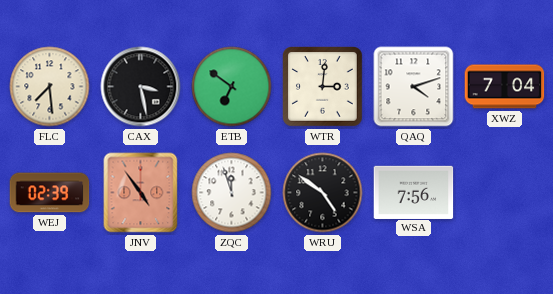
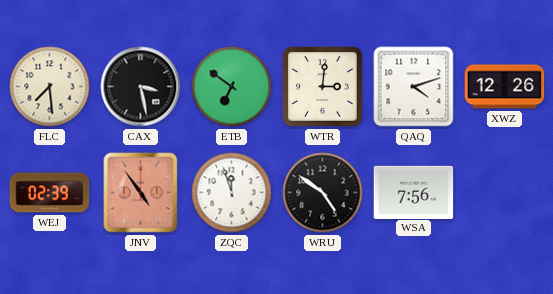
XWZ: 7:04 -> 12:26
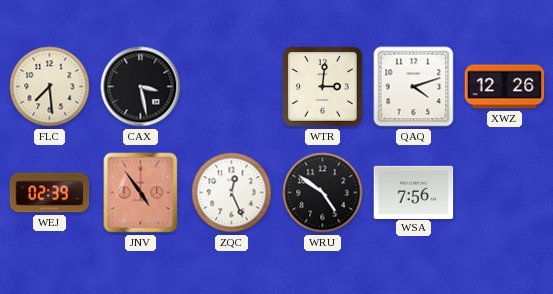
ETB: 6:51 -> none
ZQC: 11:57 -> 12:26
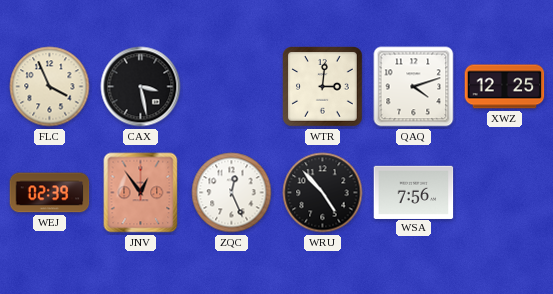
FLC: 7:29 -> 3:56
XWZ: 12:26 -> 12:25
JNV: 4:54 -> 12:54
WRU: 4:51 -> 4:53
